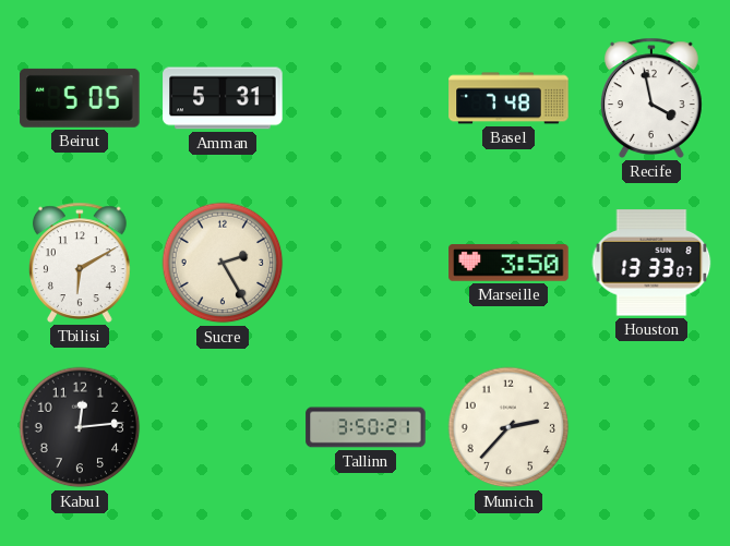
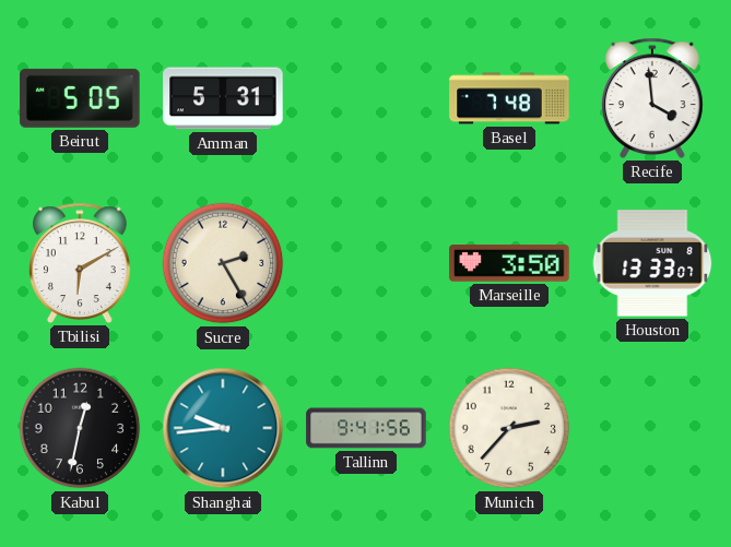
Recife: 3:58 -> 3:59
Kabul: 12:14 -> 12:32
Shanghai: none -> 9:44
Tallinn: 3:50 -> 9:41
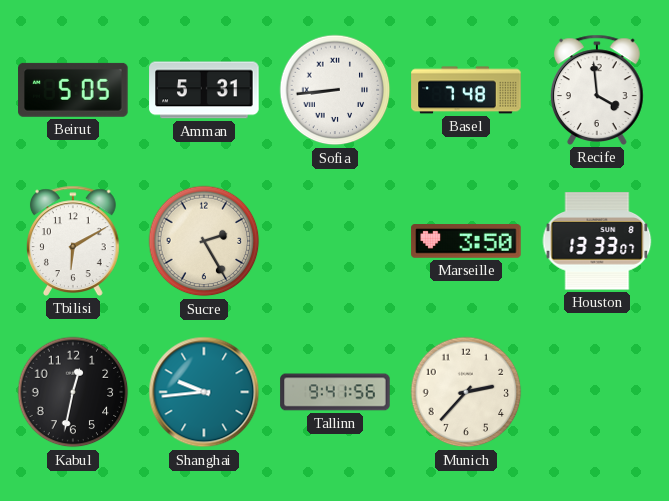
Sofia: none -> 8:44
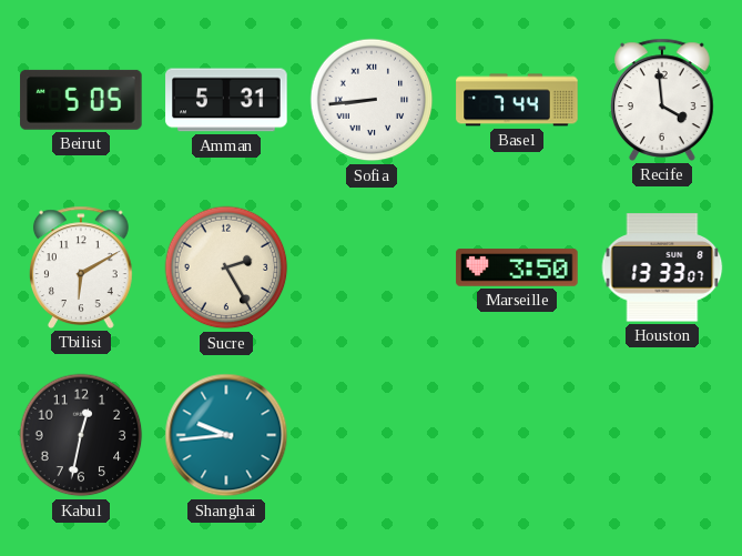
Basel: 7:48 -> 7:44
Tallinn: 9:41 -> none
Munich: 2:37 -> none
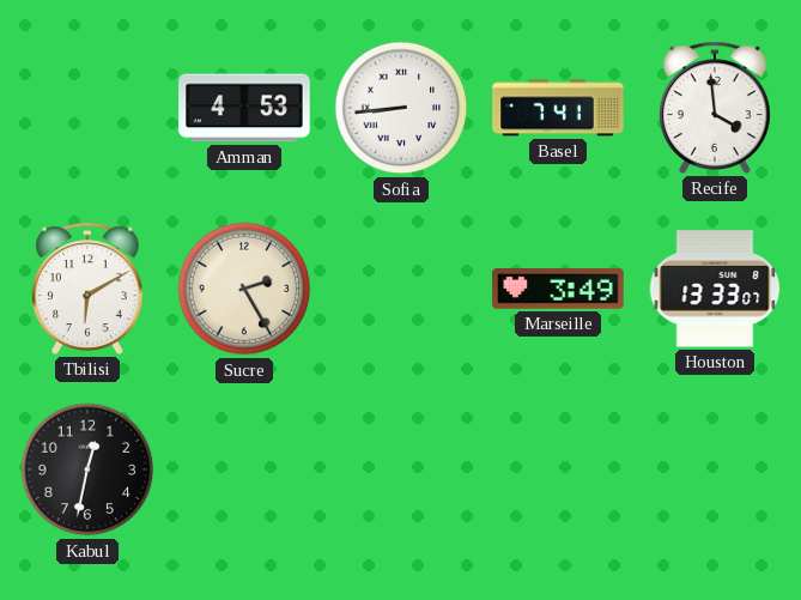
Beirut: 5:05 -> none
Amman: 5:31 -> 4:53
Basel: 7:44 -> 7:41
Marseille: 3:50 -> 3:49
Shanghai: 9:44 -> none
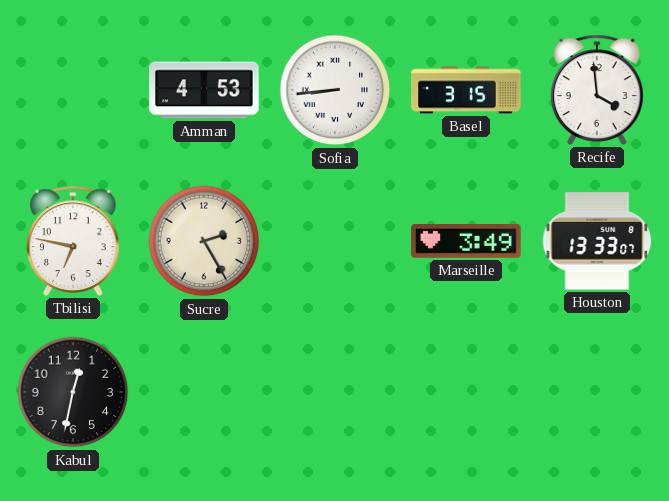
Basel: 7:41 -> 3:15
Tbilisi: 6:10 -> 6:47
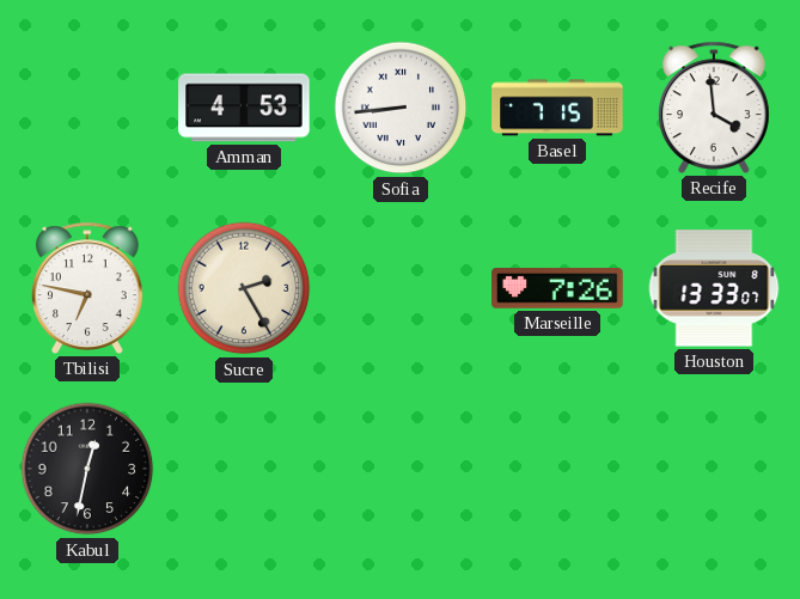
Basel: 3:15 -> 7:15
Marseille: 3:49 -> 7:26
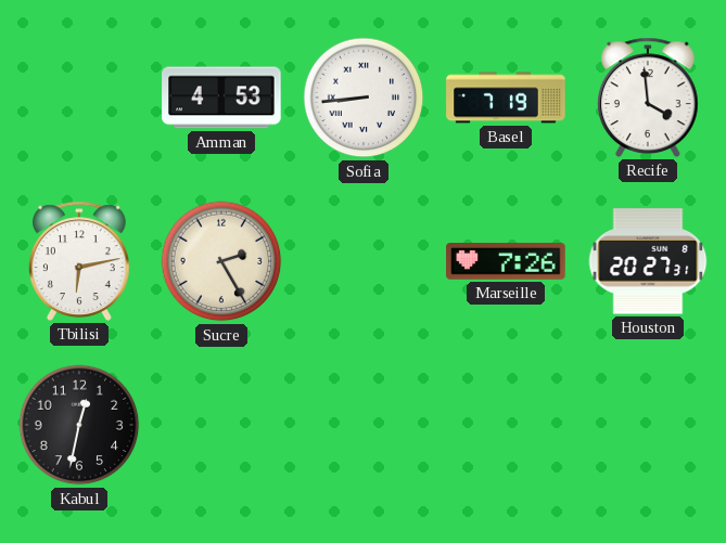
Basel: 7:15 -> 7:19
Tbilisi: 6:47 -> 6:13
Houston: 13:33 -> 20:27
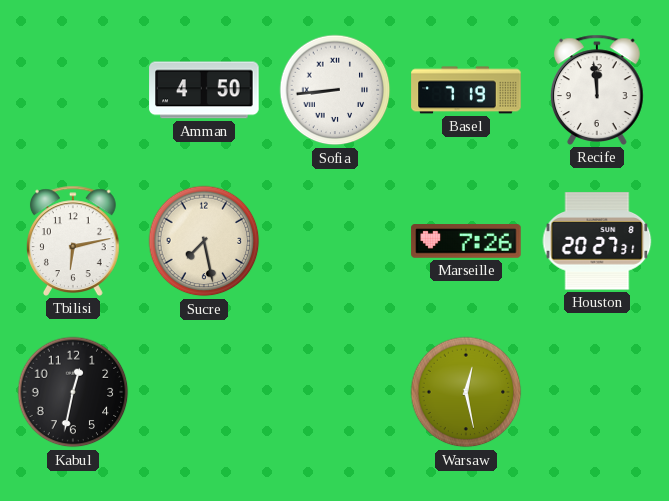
Amman: 4:53 -> 4:50
Recife: 3:59 -> 11:59
Sucre: 2:25 -> 7:28
Warsaw: none -> 12:28
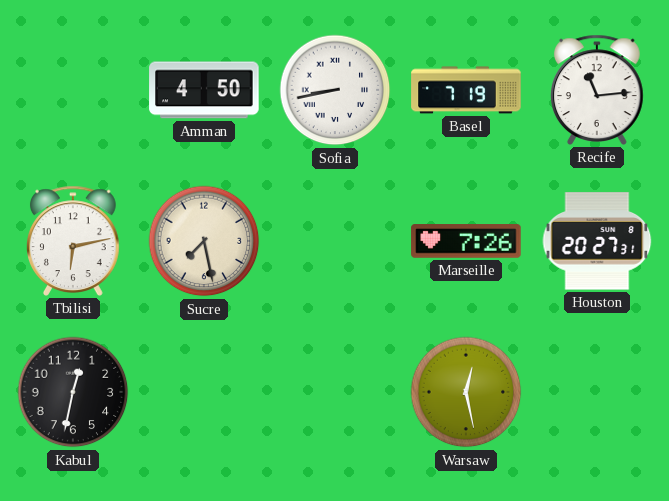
Sofia: 8:44 -> 8:43
Recife: 11:59 -> 11:14
